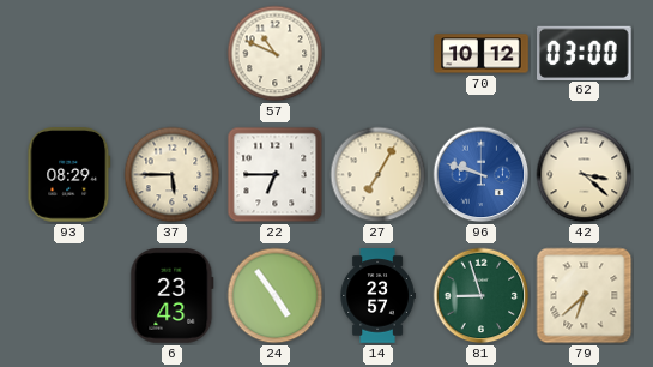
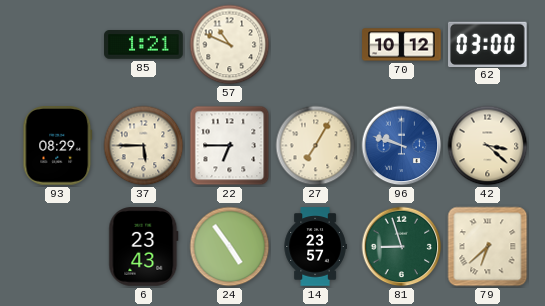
85: none -> 1:21
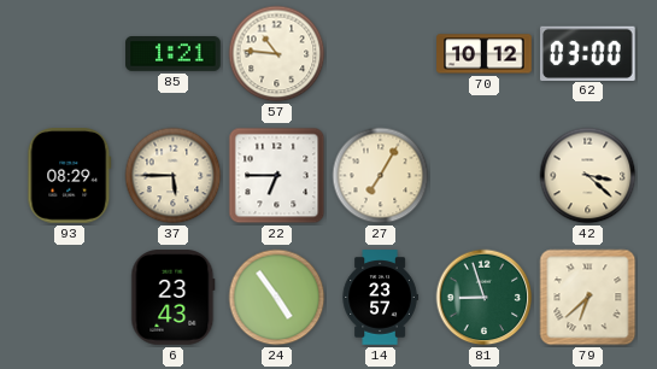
57: 10:49 -> 10:46
96: 9:48 -> none
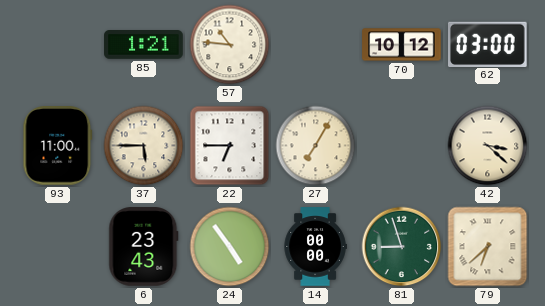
93: 08:29 -> 11:00
14: 23:57 -> 00:00
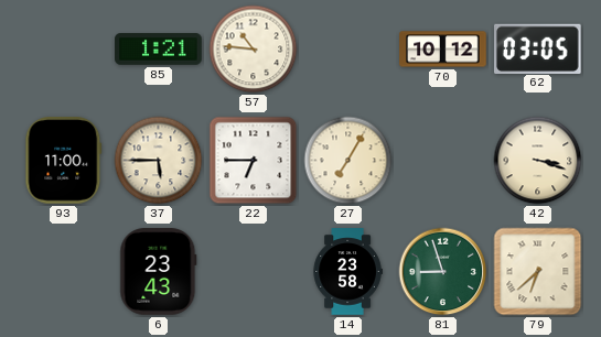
62: 03:00 -> 03:05
42: 3:22 -> 3:18
24: 4:54 -> none
14: 00:00 -> 23:58
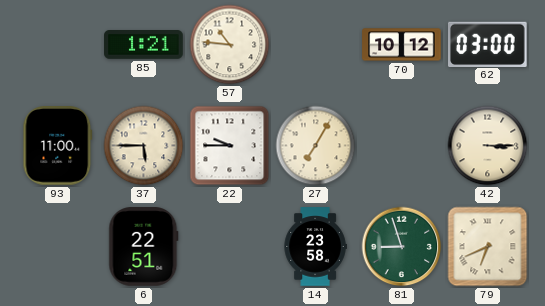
62: 03:05 -> 03:00
22: 6:45 -> 9:45
42: 3:18 -> 3:15
6: 23:43 -> 22:51
79: 6:38 -> 6:41
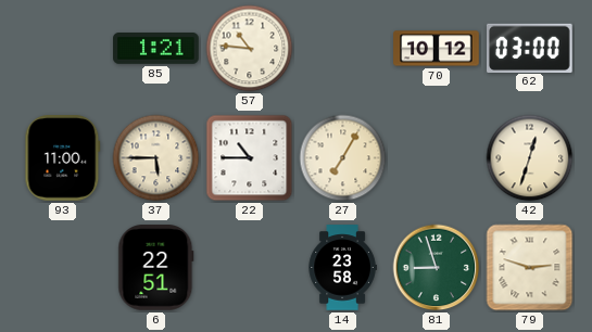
22: 9:45 -> 10:45
42: 3:15 -> 12:33
79: 6:41 -> 2:48
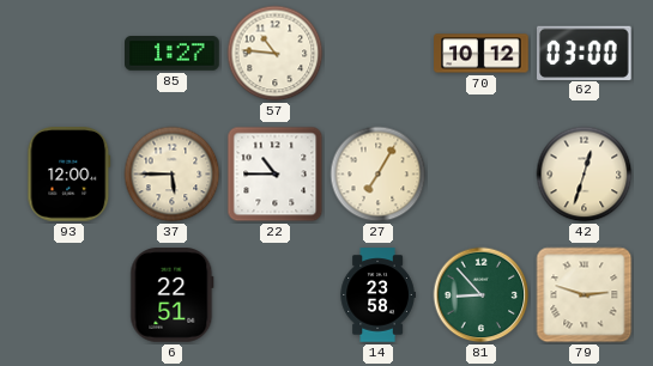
85: 1:21 -> 1:27
93: 11:00 -> 12:00
81: 8:57 -> 8:53
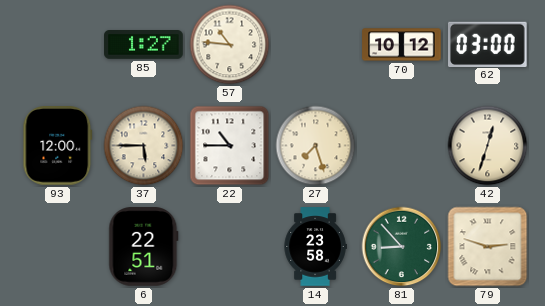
27: 7:05 -> 7:27
